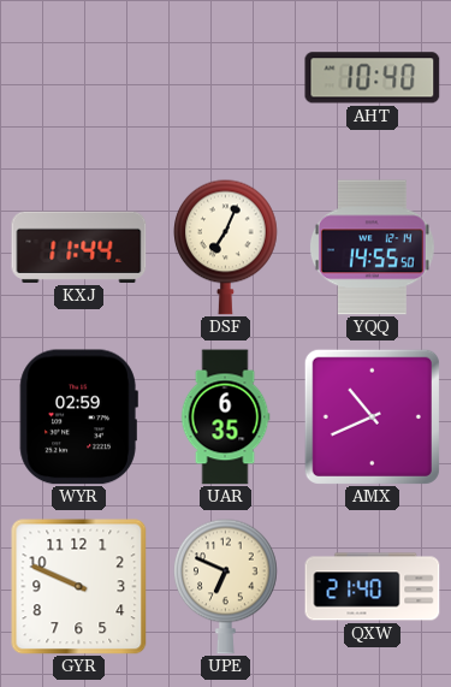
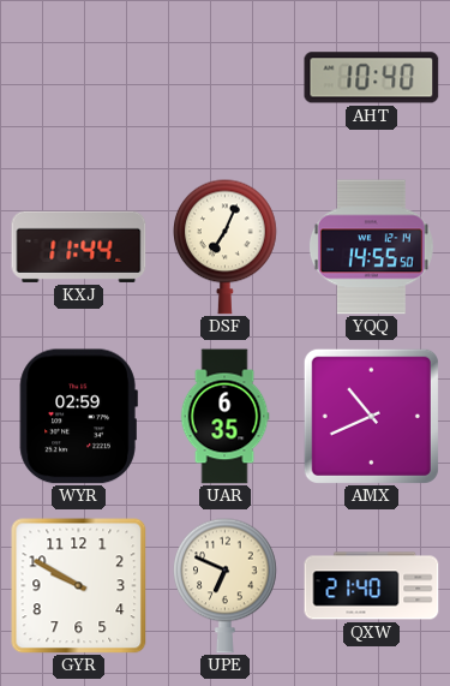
GYR: 9:49 -> 9:50
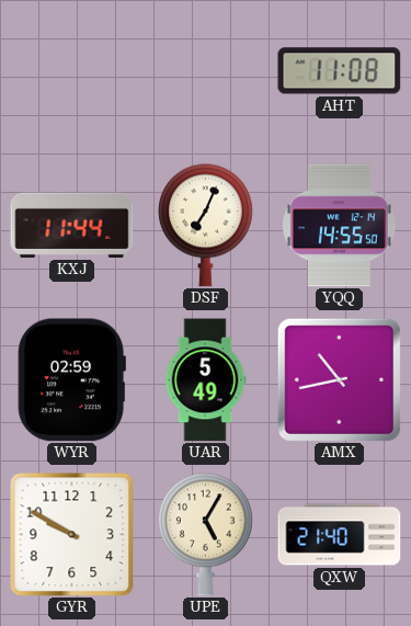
AHT: 10:40 -> 11:08
UAR: 6:35 -> 5:49
AMX: 10:41 -> 10:43
UPE: 6:49 -> 5:05
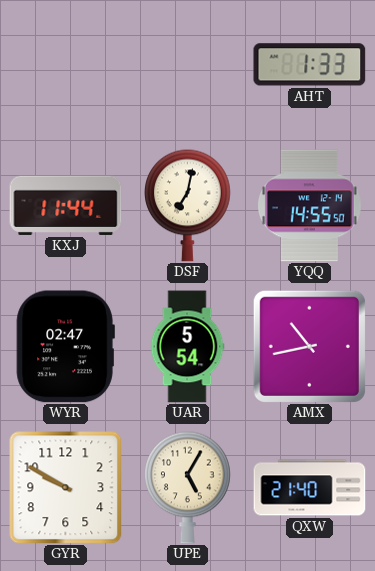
AHT: 11:08 -> 1:33
DSF: 7:04 -> 7:02
WYR: 02:59 -> 02:47
UAR: 5:49 -> 5:54
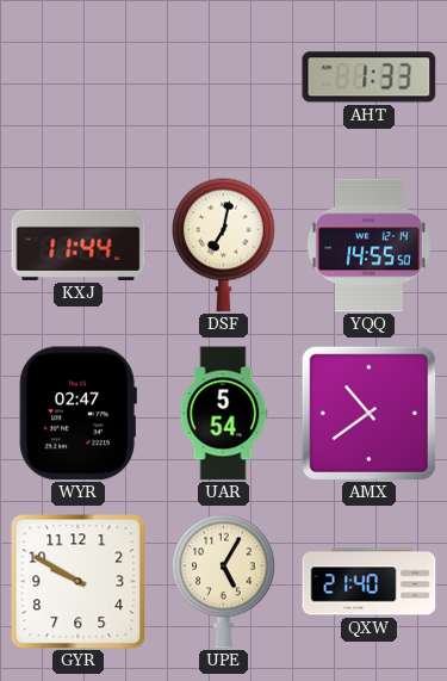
AMX: 10:43 -> 10:39
